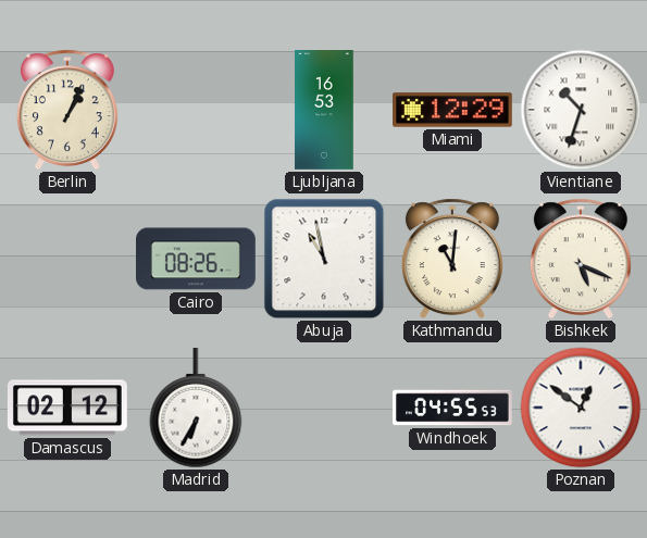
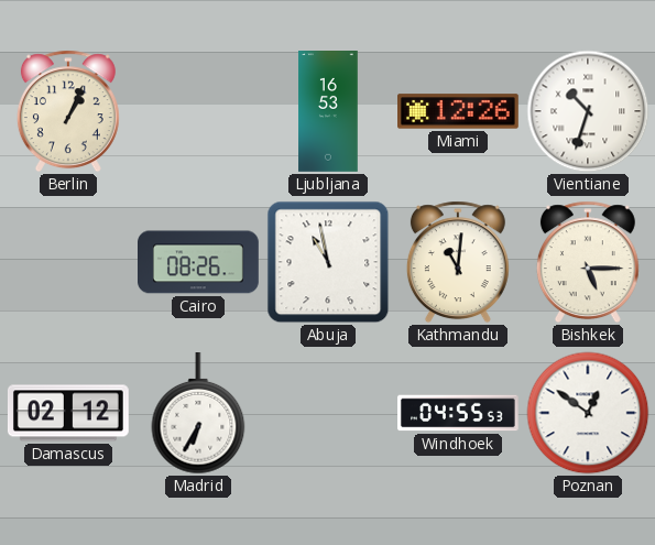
Miami: 12:29 -> 12:26
Bishkek: 5:19 -> 5:15
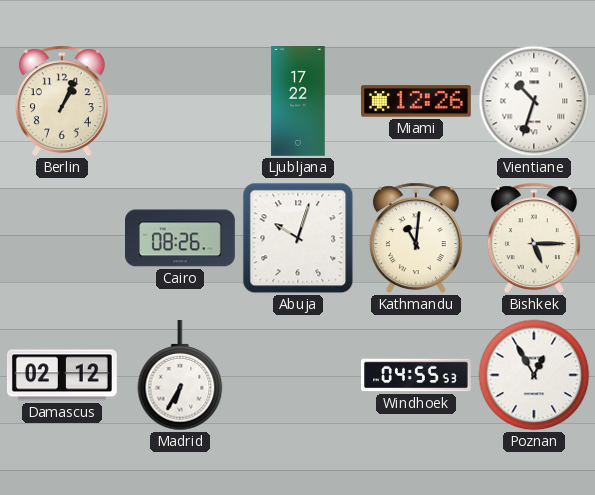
Ljubljana: 16:53 -> 17:22
Abuja: 10:58 -> 10:03
Poznan: 12:51 -> 12:55
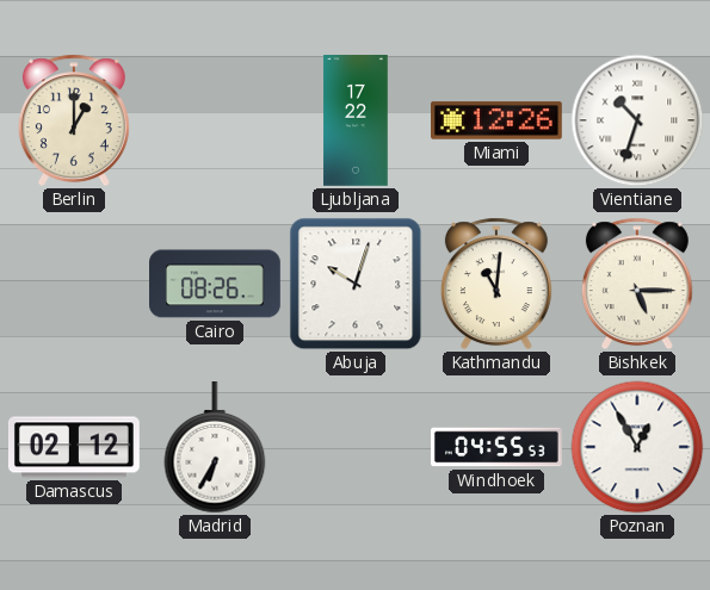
Berlin: 1:04 -> 1:00
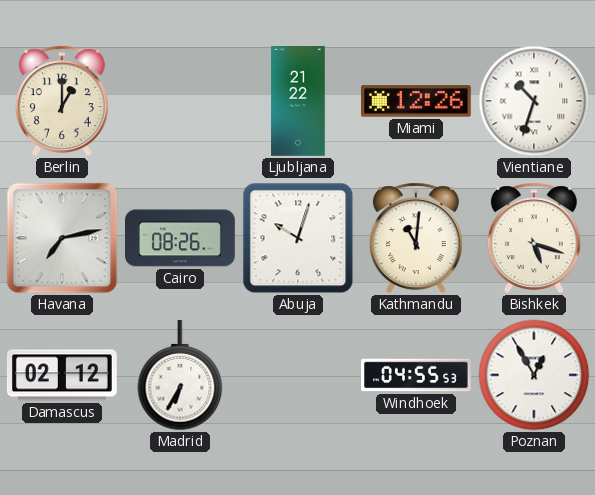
Ljubljana: 17:22 -> 21:22
Havana: none -> 7:13
Bishkek: 5:15 -> 5:18
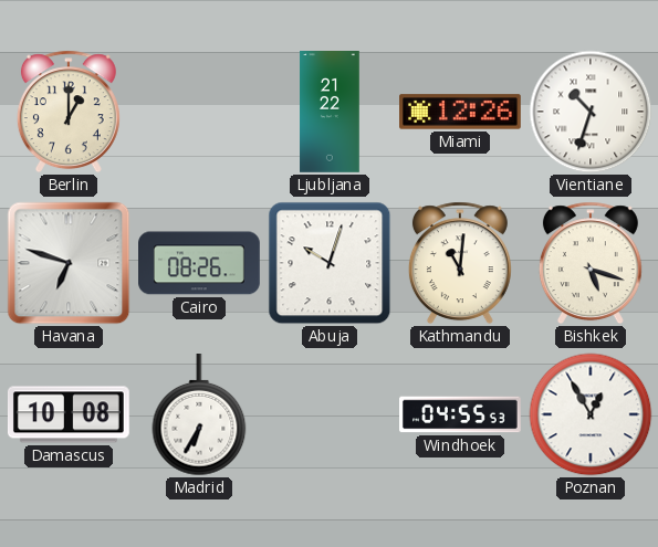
Havana: 7:13 -> 6:48
Damascus: 02:12 -> 10:08
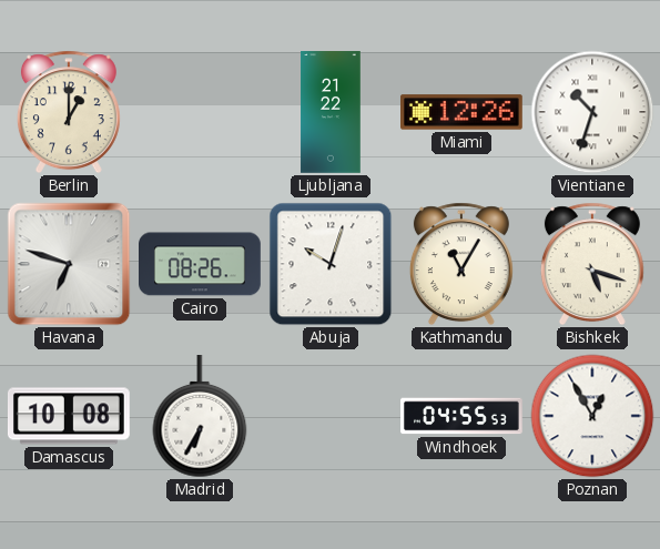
Kathmandu: 11:01 -> 11:05
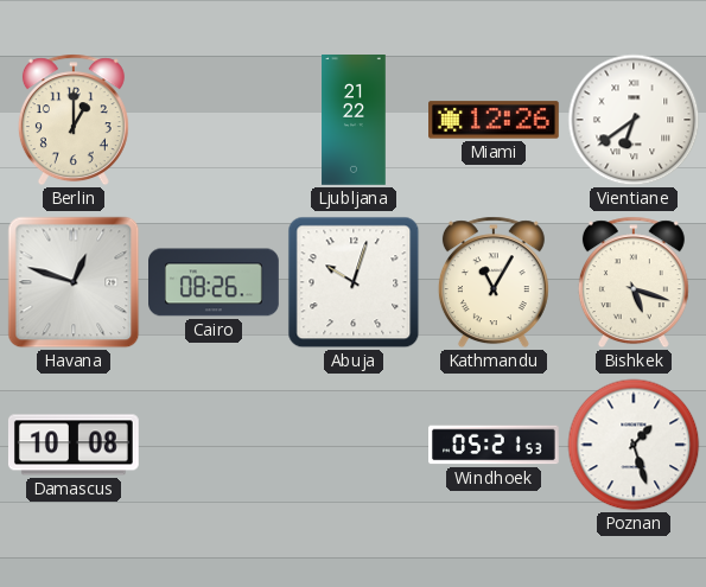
Vientiane: 10:33 -> 6:39
Havana: 6:48 -> 12:48
Madrid: 6:35 -> none
Windhoek: 04:55 -> 05:21
Poznan: 12:55 -> 1:27
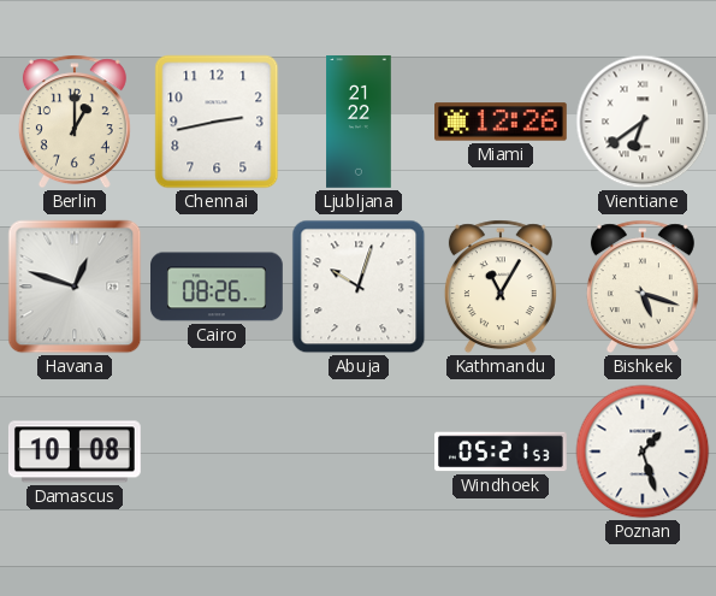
Chennai: none -> 2:43
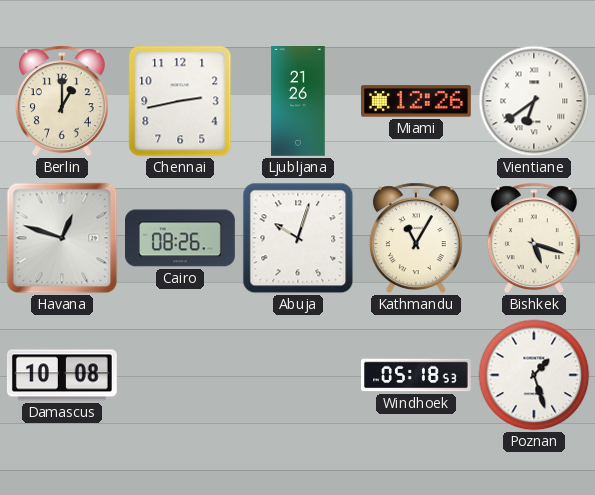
Ljubljana: 21:22 -> 21:26
Windhoek: 05:21 -> 05:18
